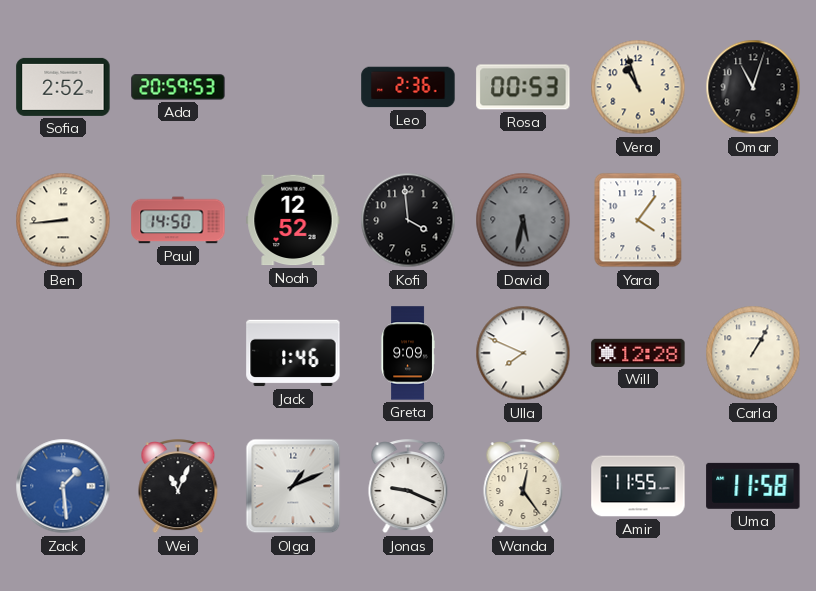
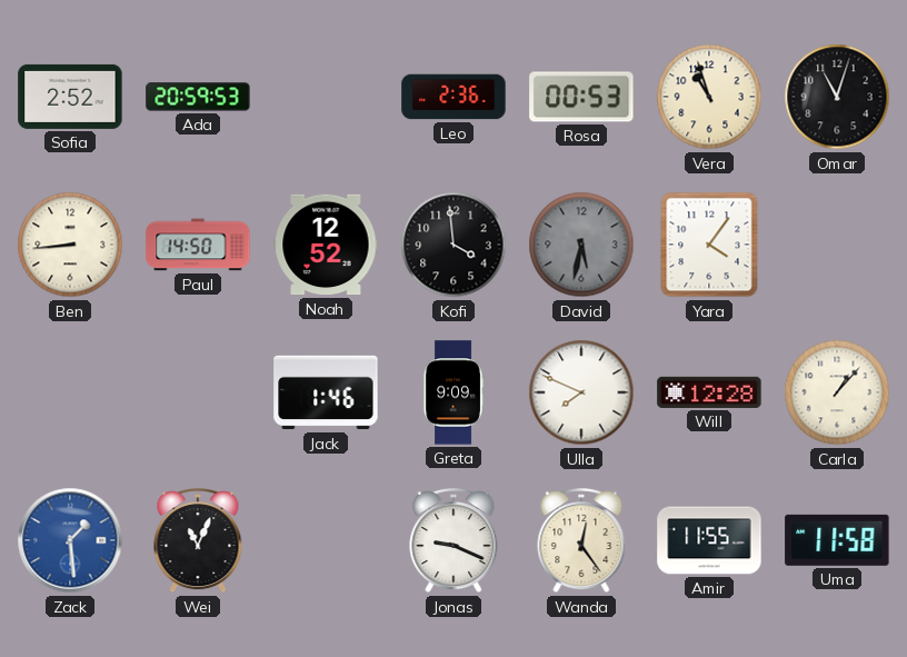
Carla: 1:05 -> 1:07
Olga: 1:11 -> none
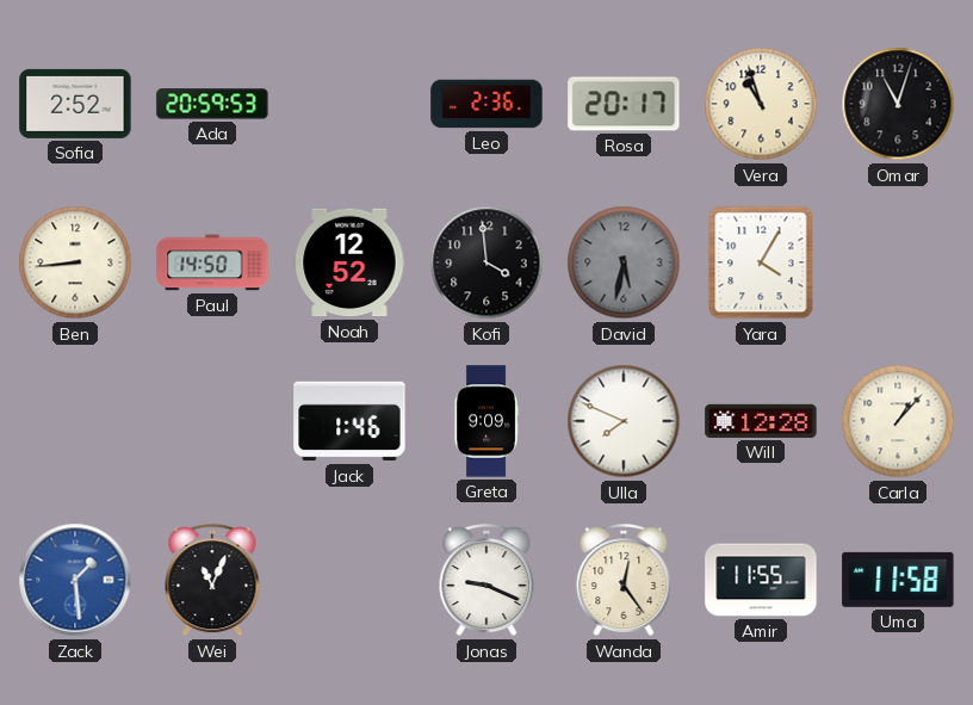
Rosa: 00:53 -> 20:17
Yara: 4:06 -> 4:05
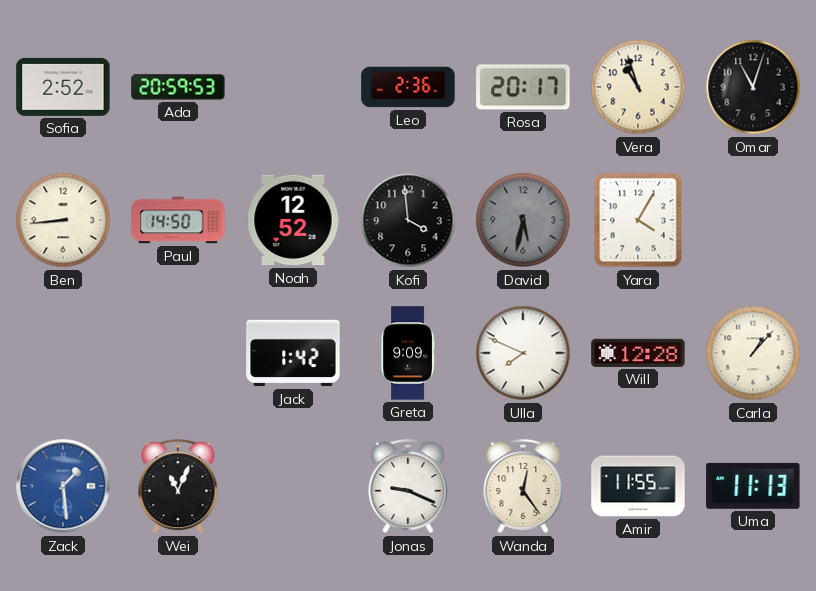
Jack: 1:46 -> 1:42
Uma: 11:58 -> 11:13
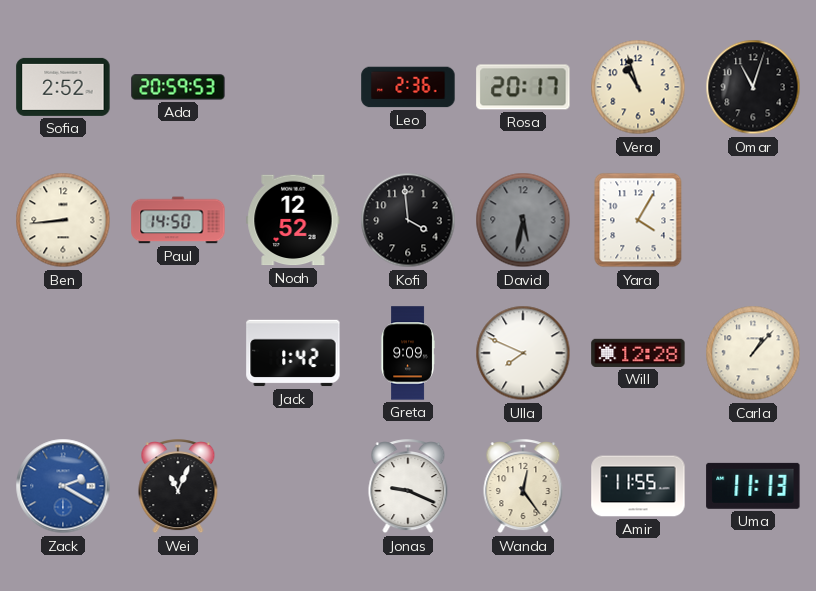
Zack: 1:29 -> 2:20
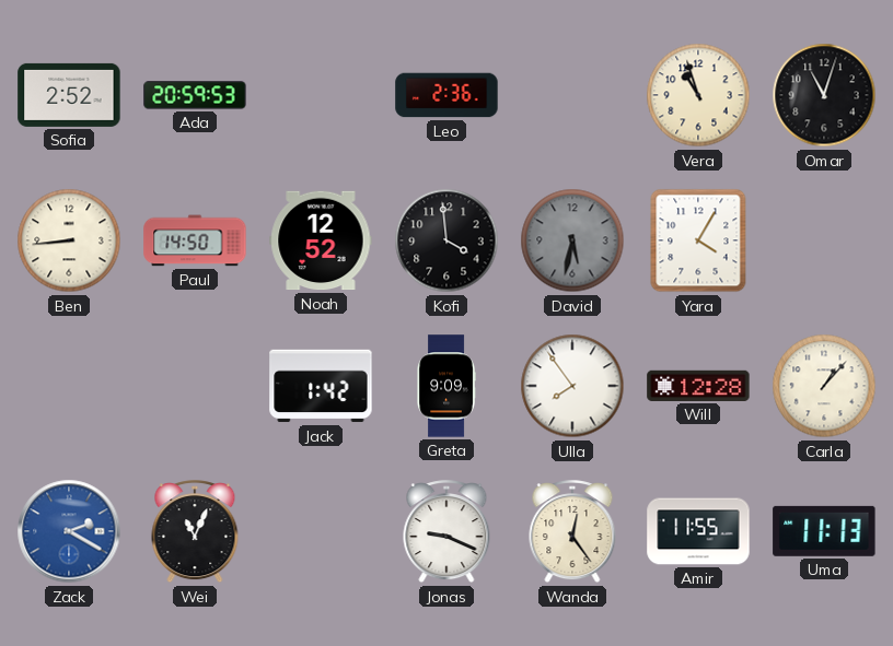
Rosa: 20:17 -> none
Ulla: 7:49 -> 7:54
